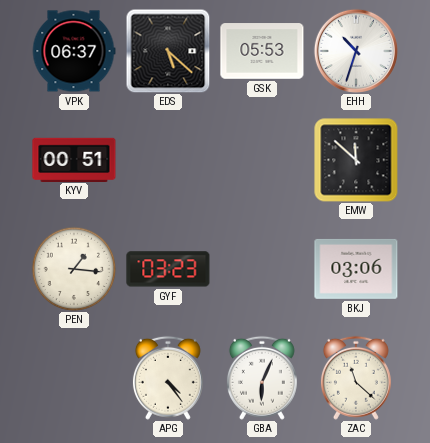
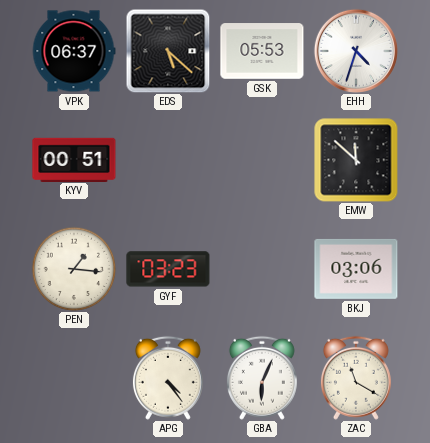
EHH: 10:33 -> 4:33
ZAC: 11:22 -> 11:20
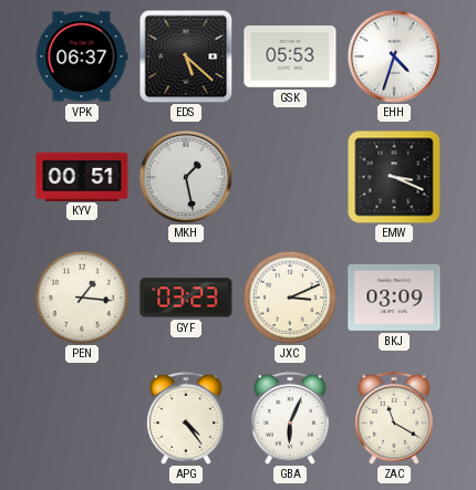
MKH: none -> 1:28
EMW: 11:52 -> 3:19
JXC: none -> 3:11
BKJ: 03:06 -> 03:09
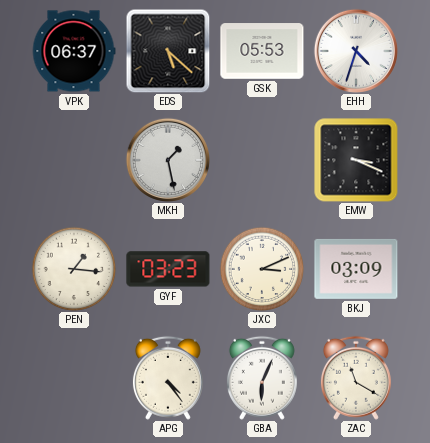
KYV: 00:51 -> none
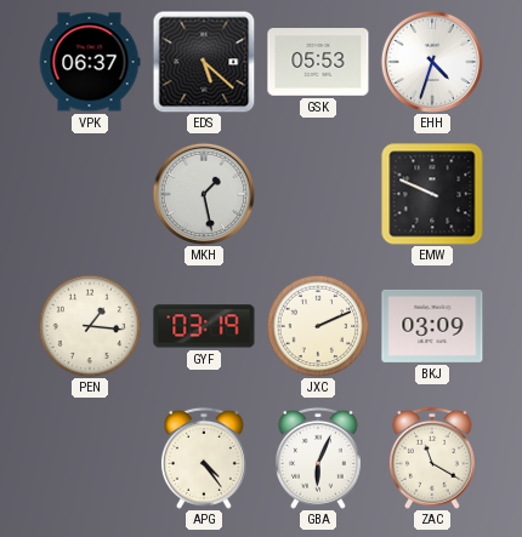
EMW: 3:19 -> 9:49
GYF: 03:23 -> 03:19
JXC: 3:11 -> 2:11
